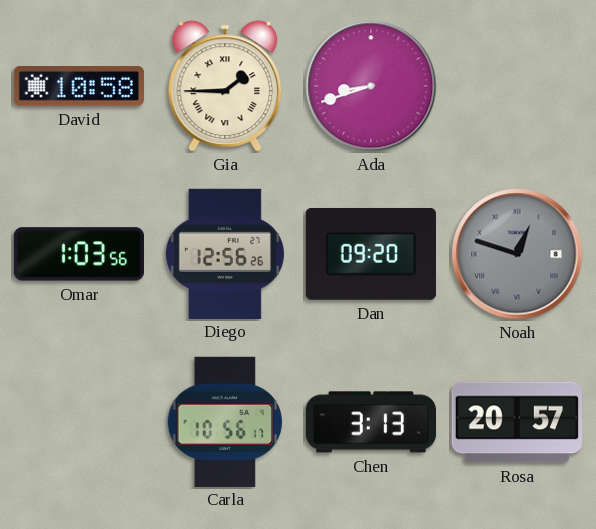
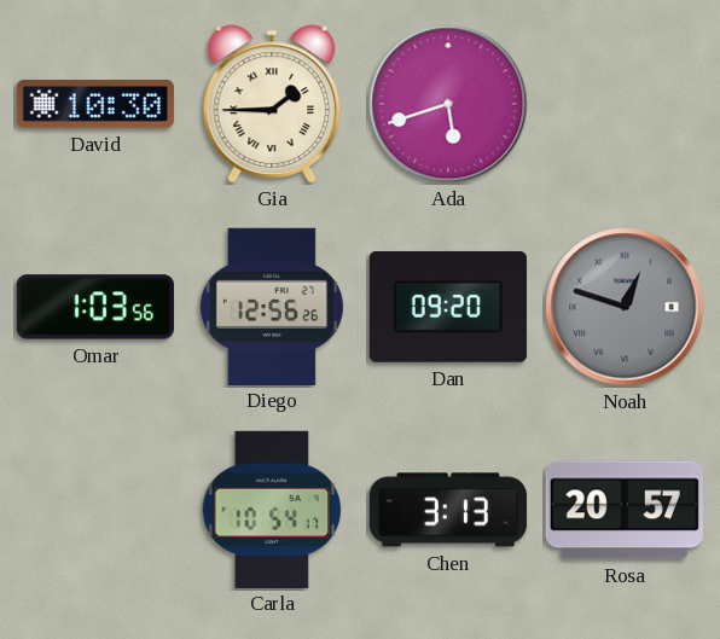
David: 10:58 -> 10:30
Ada: 8:42 -> 5:42
Carla: 10:56 -> 10:54
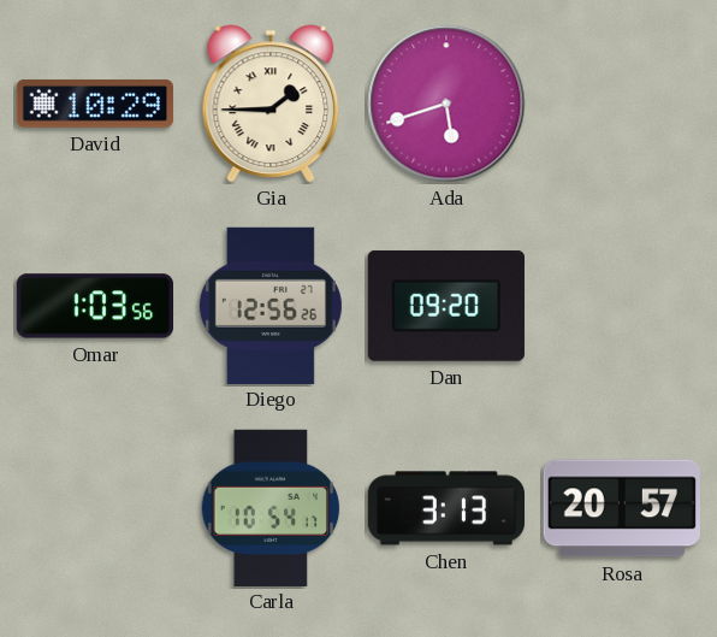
David: 10:30 -> 10:29
Noah: 12:48 -> none
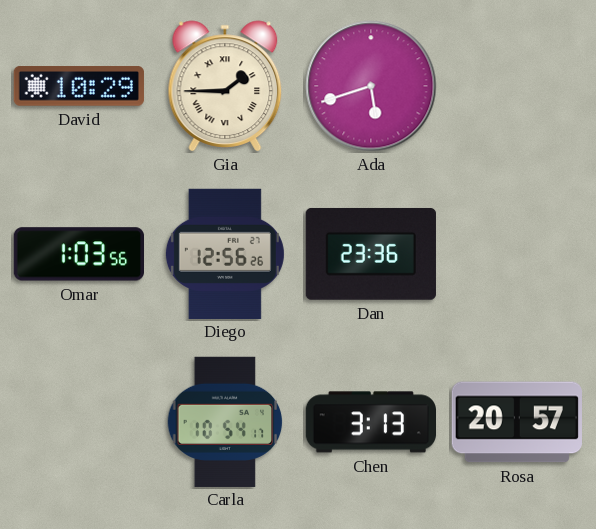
Dan: 09:20 -> 23:36
